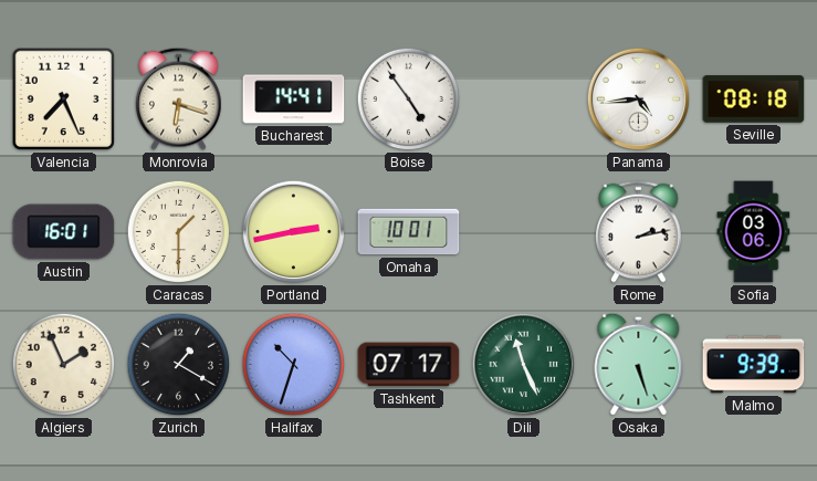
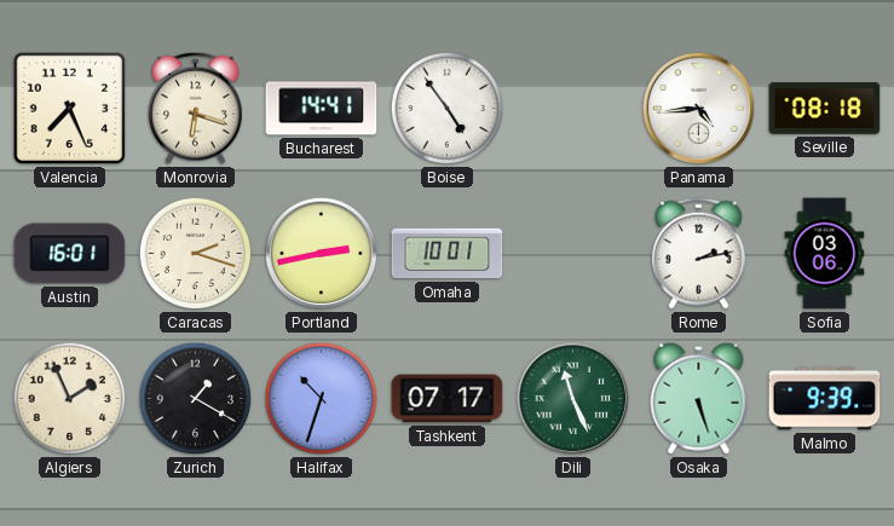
Caracas: 1:30 -> 2:18
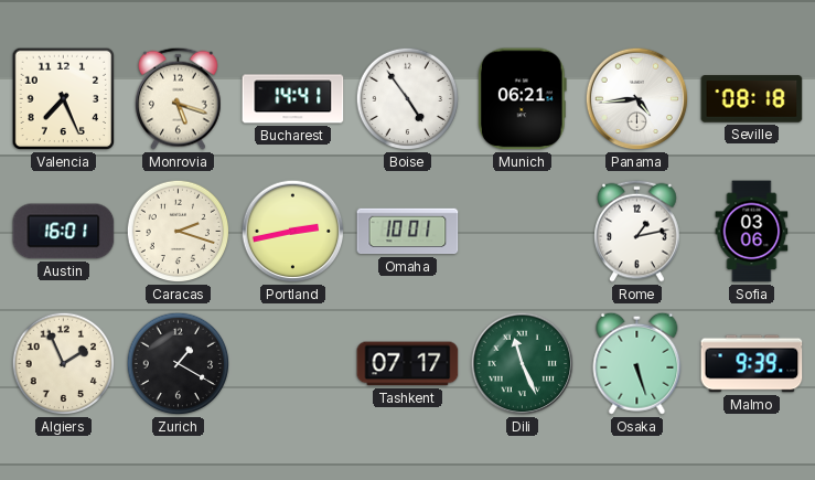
Monrovia: 6:18 -> 5:18
Munich: none -> 06:21
Rome: 2:13 -> 1:13
Halifax: 10:33 -> none
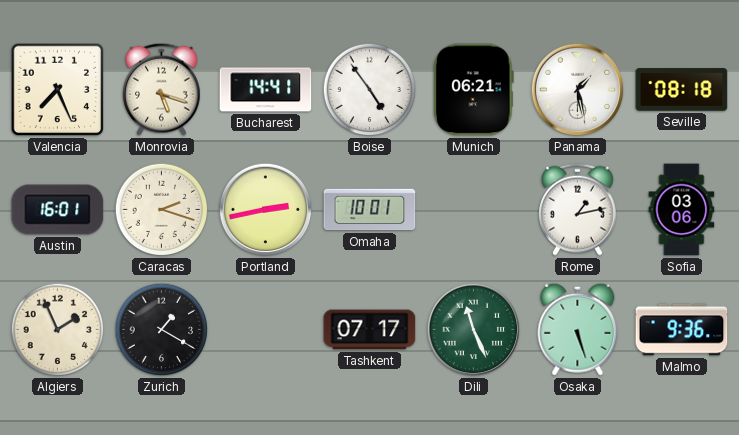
Panama: 4:44 -> 1:28
Malmo: 9:39 -> 9:36
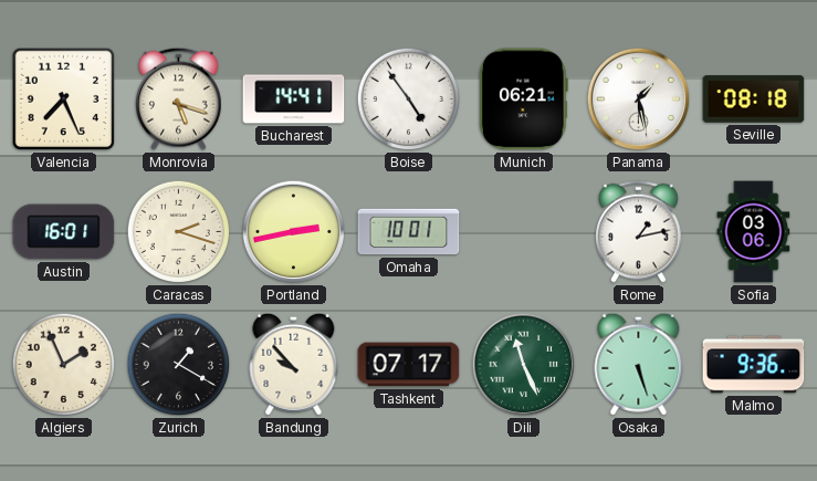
Bandung: none -> 9:53
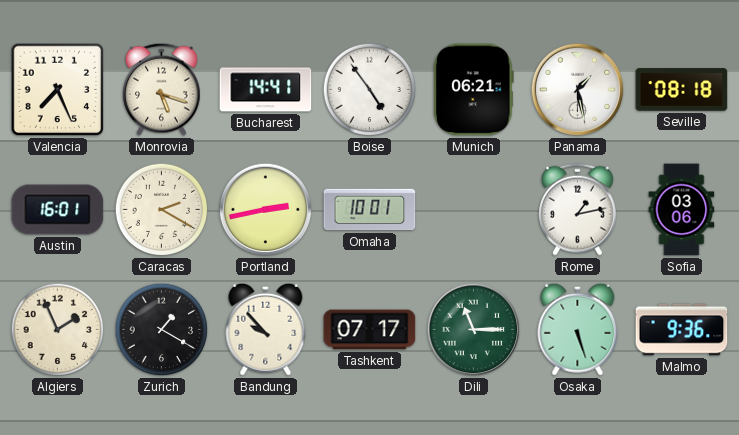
Caracas: 2:18 -> 2:20
Dili: 11:26 -> 11:15
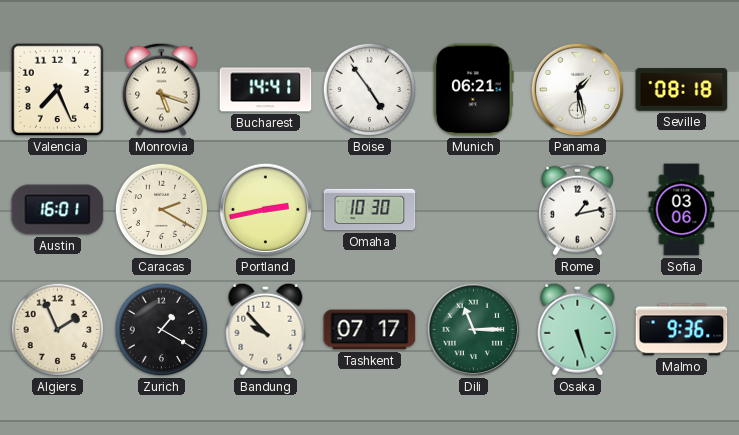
Omaha: 10:01 -> 10:30
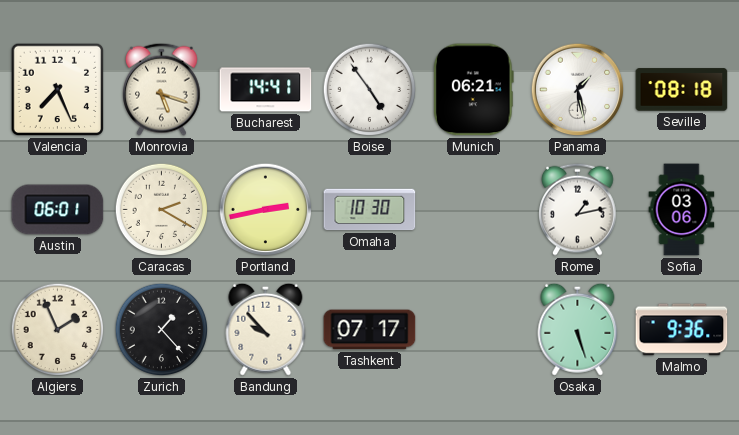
Austin: 16:01 -> 06:01
Zurich: 1:20 -> 1:23
Dili: 11:15 -> none
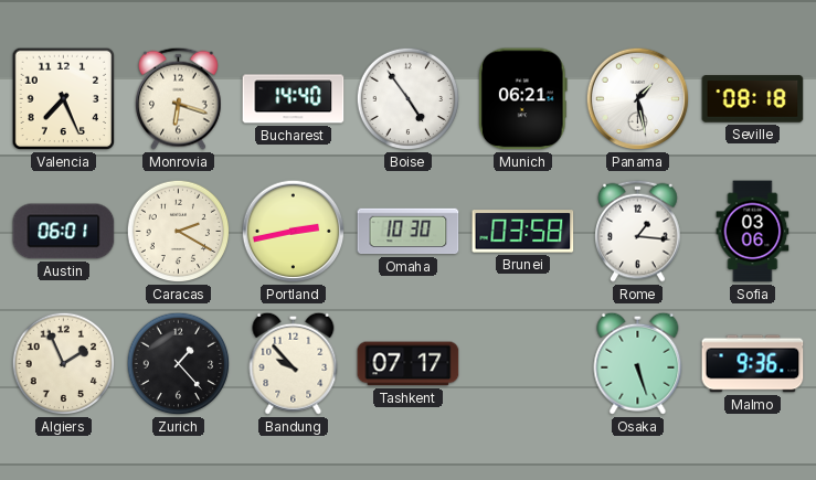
Monrovia: 5:18 -> 6:18
Bucharest: 14:41 -> 14:40
Brunei: none -> 03:58
Rome: 1:13 -> 1:16
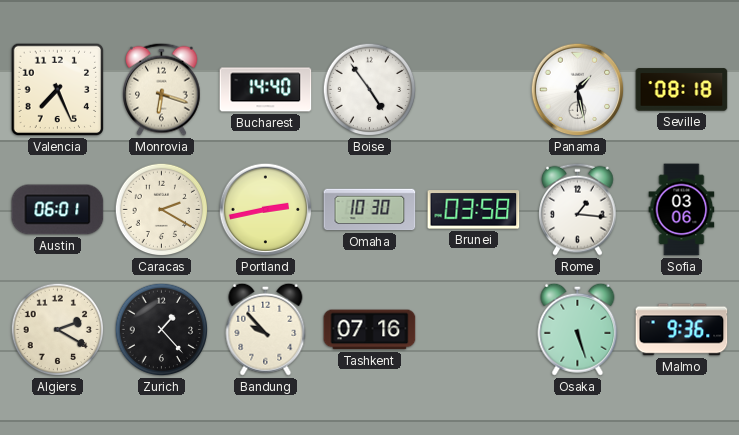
Munich: 06:21 -> none
Algiers: 1:56 -> 2:20
Tashkent: 07:17 -> 07:16
